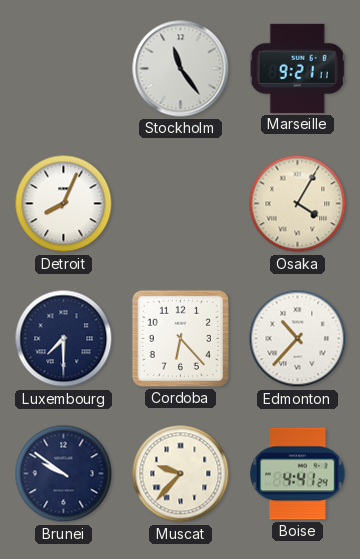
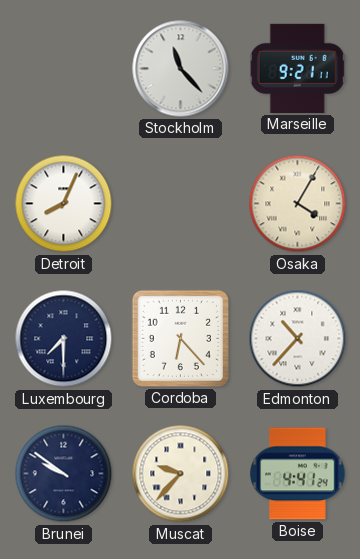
Stockholm: 11:24 -> 11:23
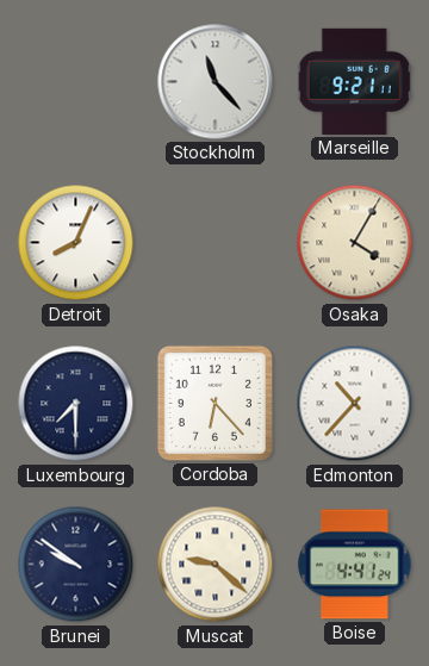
Muscat: 9:37 -> 9:22
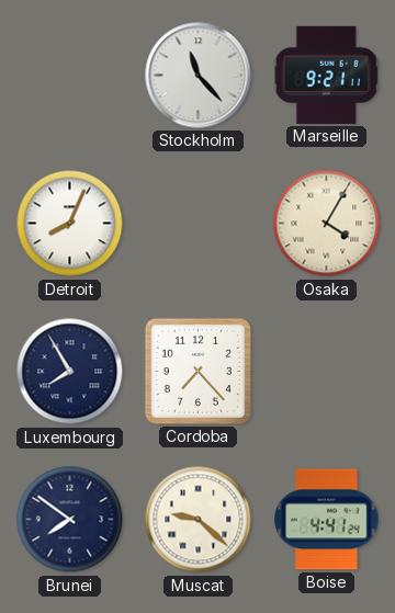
Luxembourg: 7:30 -> 7:55
Cordoba: 6:23 -> 7:23
Edmonton: 10:37 -> none
Brunei: 9:51 -> 7:51
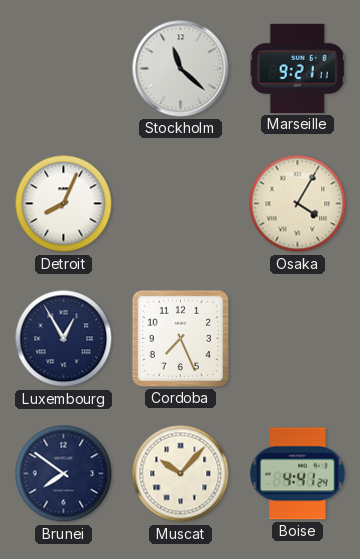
Stockholm: 11:23 -> 11:22
Luxembourg: 7:55 -> 12:55
Cordoba: 7:23 -> 7:26
Muscat: 9:22 -> 10:07
